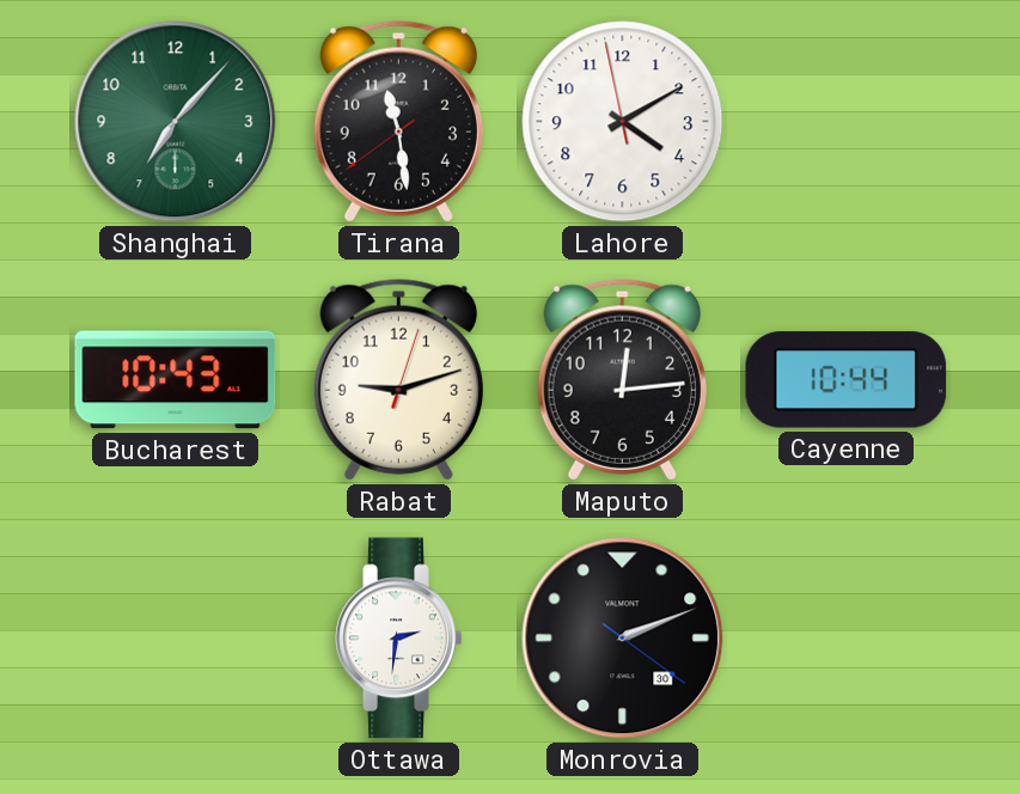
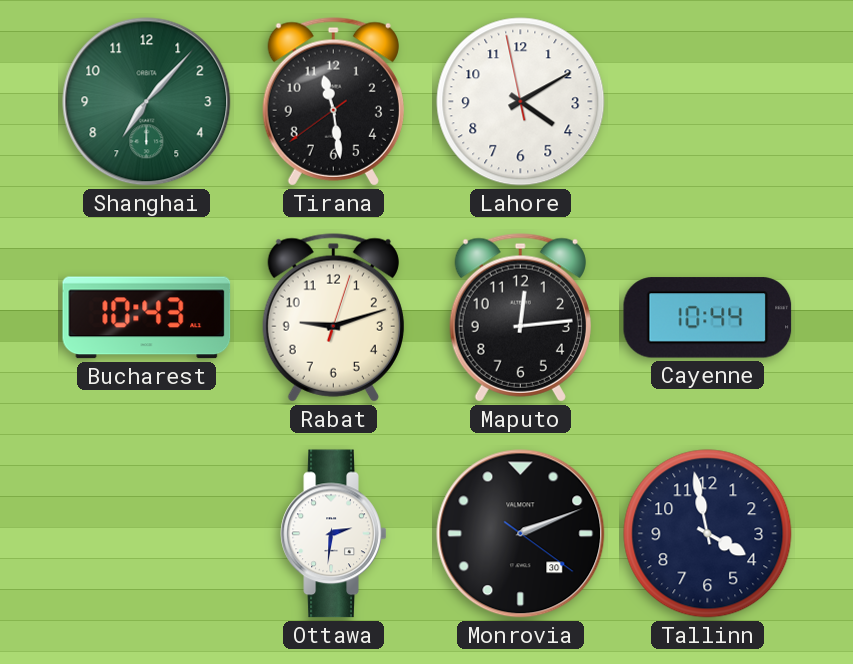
Tallinn: none -> 3:58
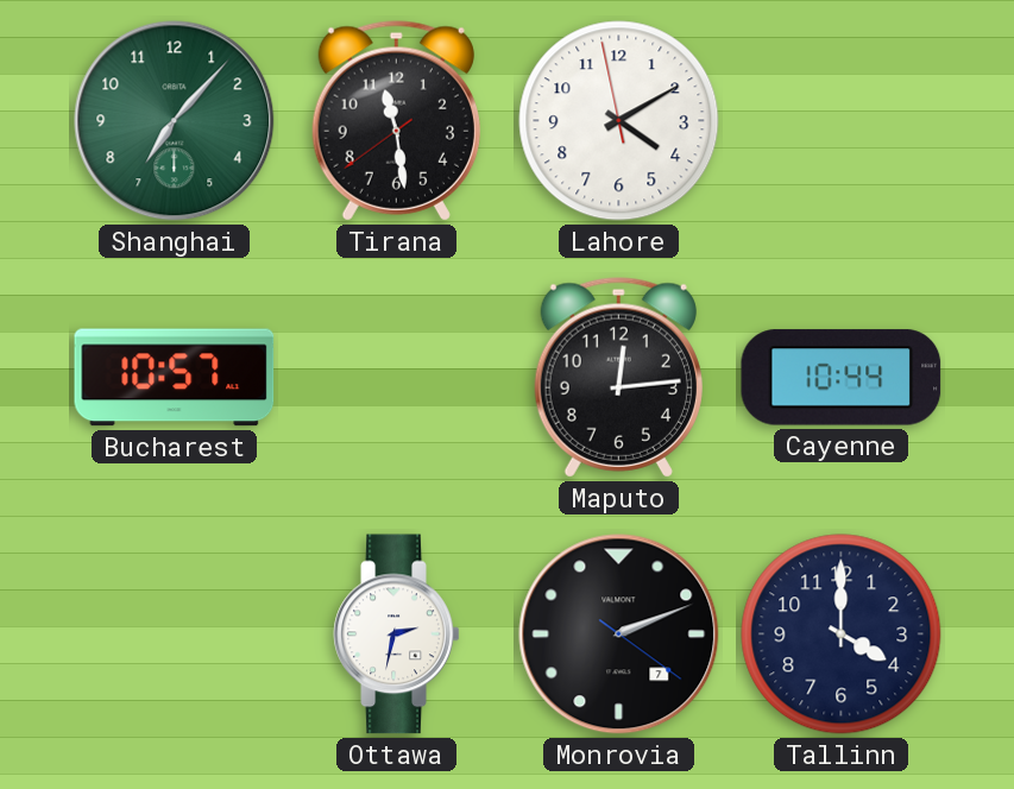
Bucharest: 10:43 -> 10:57
Rabat: 9:12 -> none
Ottawa: 2:31 -> 2:32
Monrovia date: 30 -> 7
Tallinn: 3:58 -> 4:00
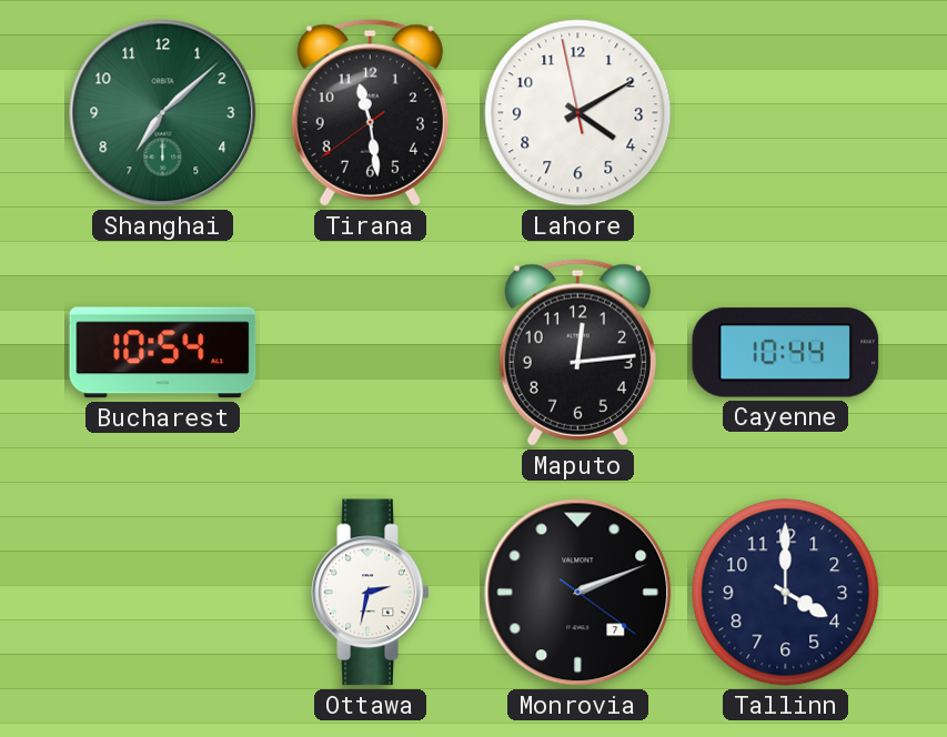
Shanghai: 7:07 -> 7:08
Bucharest: 10:57 -> 10:54
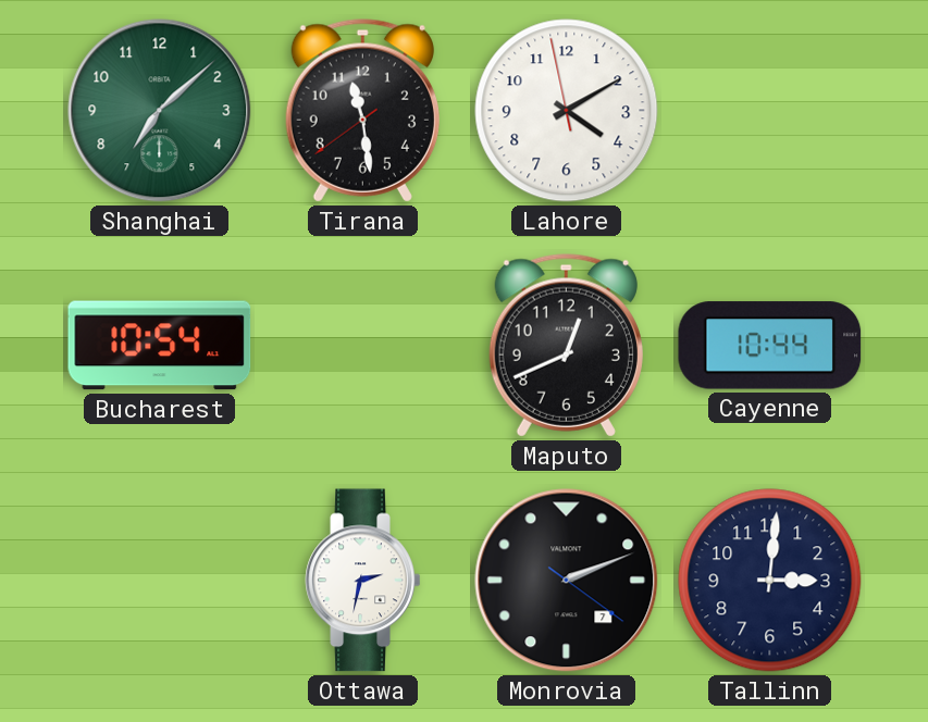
Maputo: 12:14 -> 12:41
Tallinn: 4:00 -> 3:01
